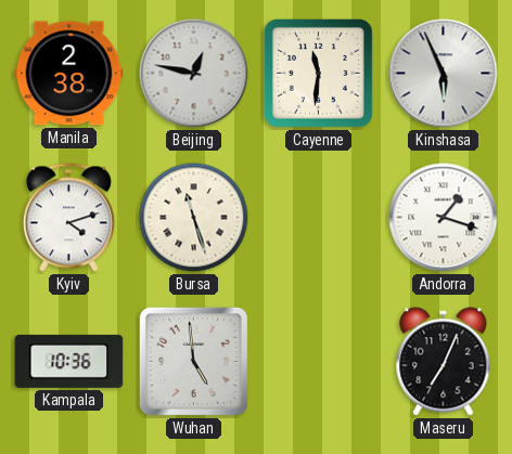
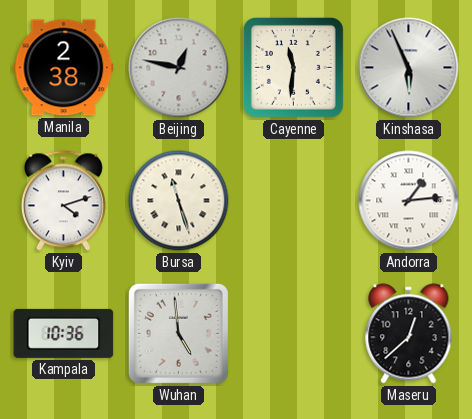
Andorra: 1:18 -> 1:14
Maseru: 7:04 -> 12:38
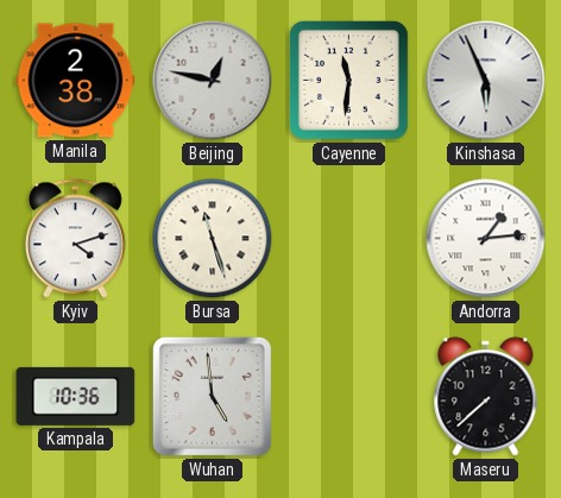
Maseru: 12:38 -> 7:38
